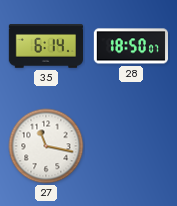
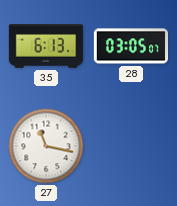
35: 6:14 -> 6:13
28: 18:50 -> 03:05
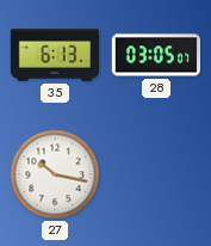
27: 11:17 -> 10:17
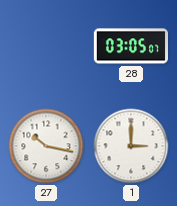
35: 6:13 -> none
1: none -> 3:00
